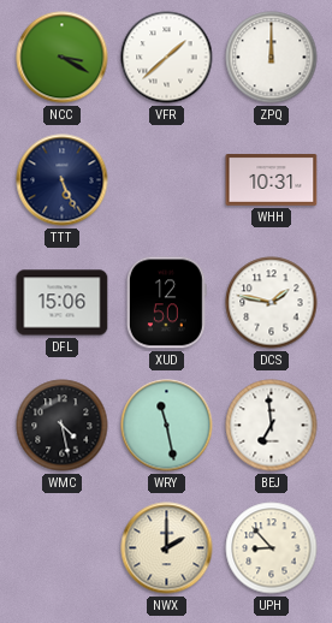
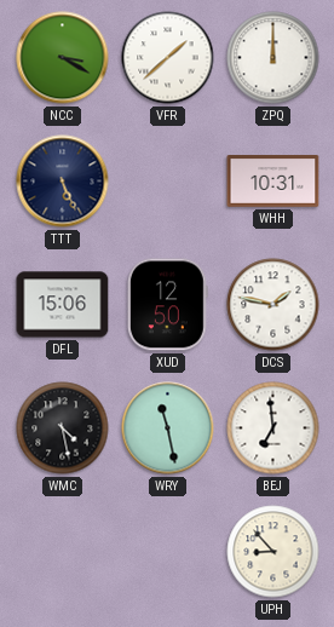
NWX: 2:00 -> none
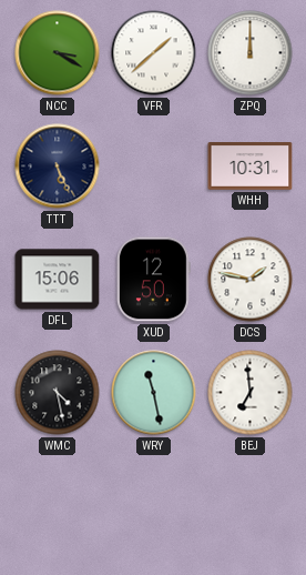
UPH: 8:53 -> none
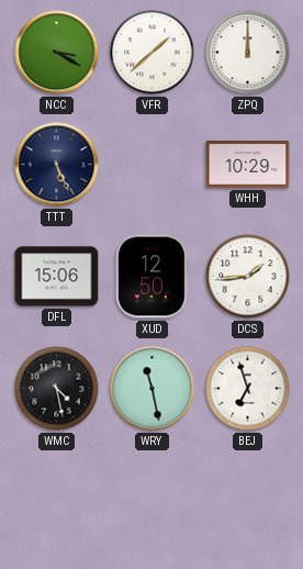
WHH: 10:31 -> 10:29
DCS: 1:47 -> 1:44
BEJ: 6:59 -> 6:57
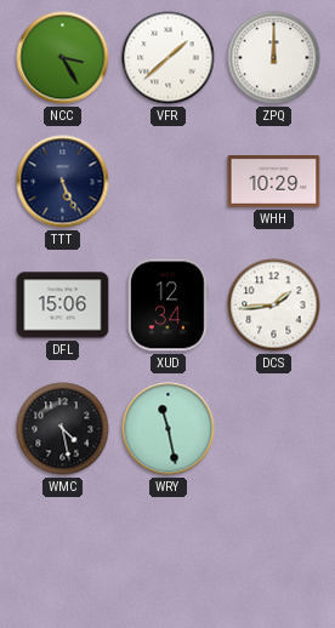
NCC: 3:20 -> 3:25
XUD: 12:50 -> 12:34
BEJ: 6:57 -> none
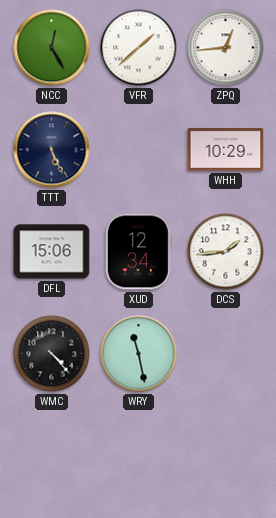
NCC: 3:25 -> 12:25
ZPQ: 12:00 -> 12:44
WMC: 4:28 -> 4:23
